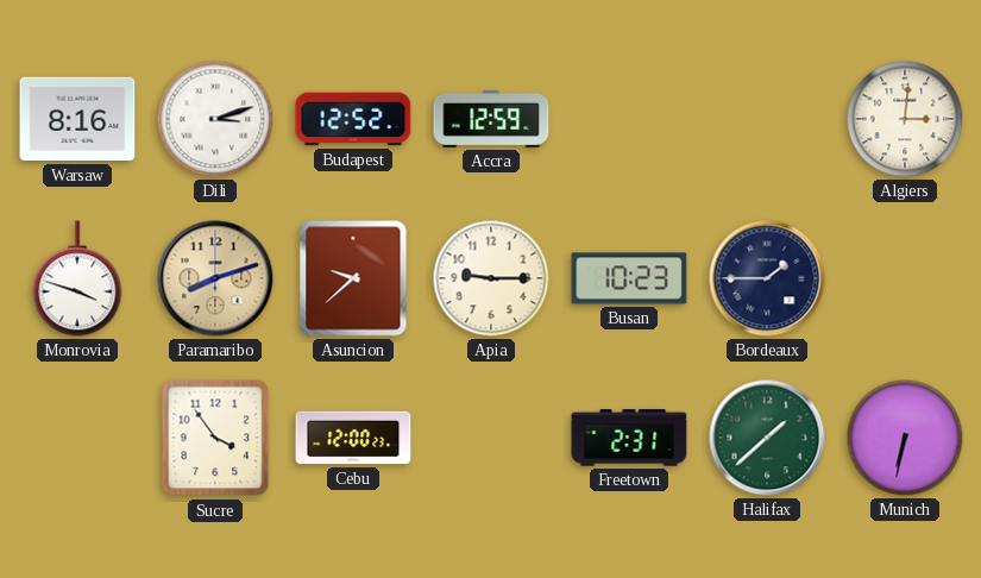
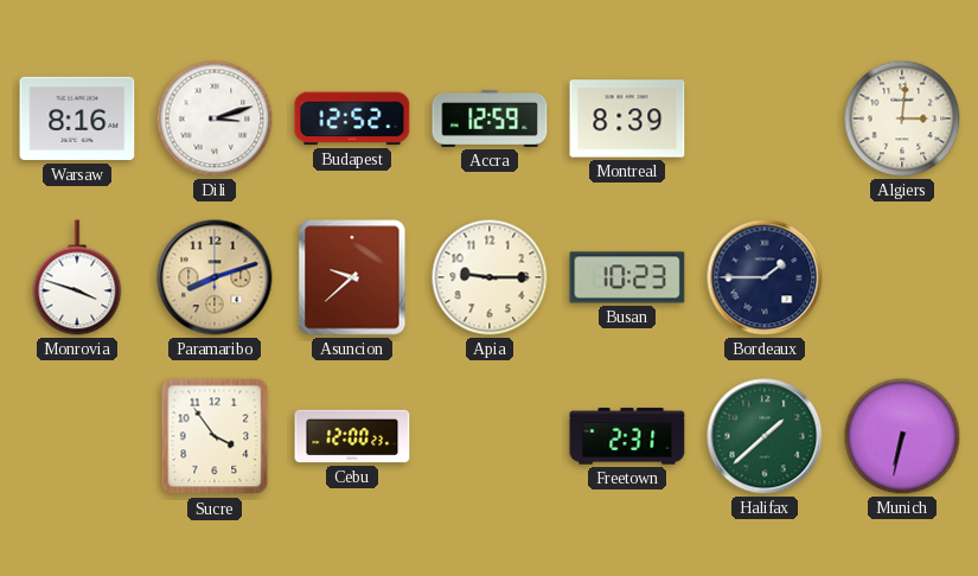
Montreal: none -> 8:39
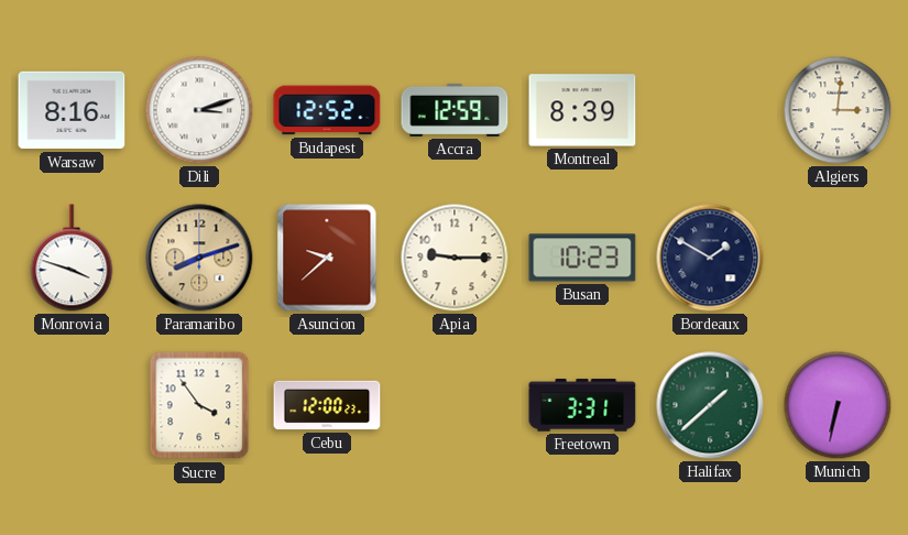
Bordeaux: 1:45 -> 1:50
Freetown: 2:31 -> 3:31
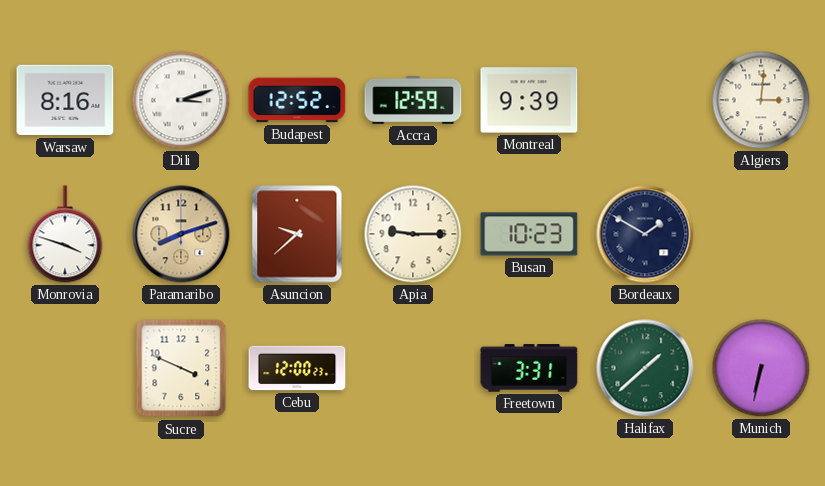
Montreal: 8:39 -> 9:39
Sucre: 3:54 -> 3:49
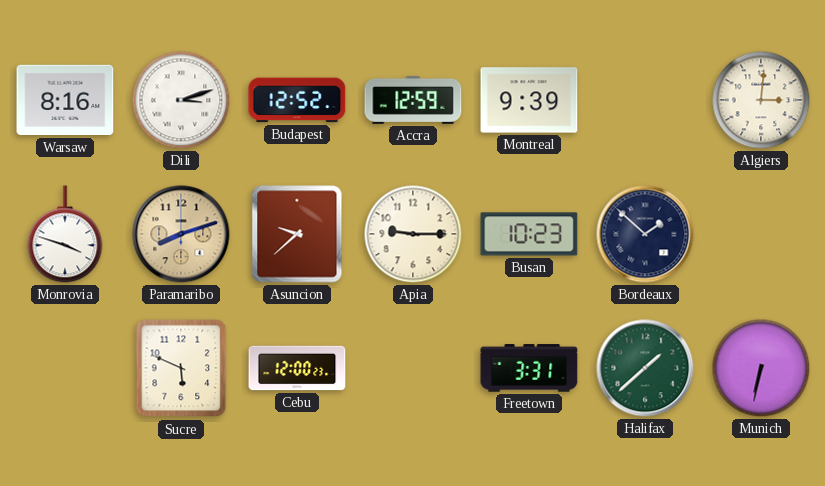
Bordeaux: 1:50 -> 1:52
Sucre: 3:49 -> 5:49
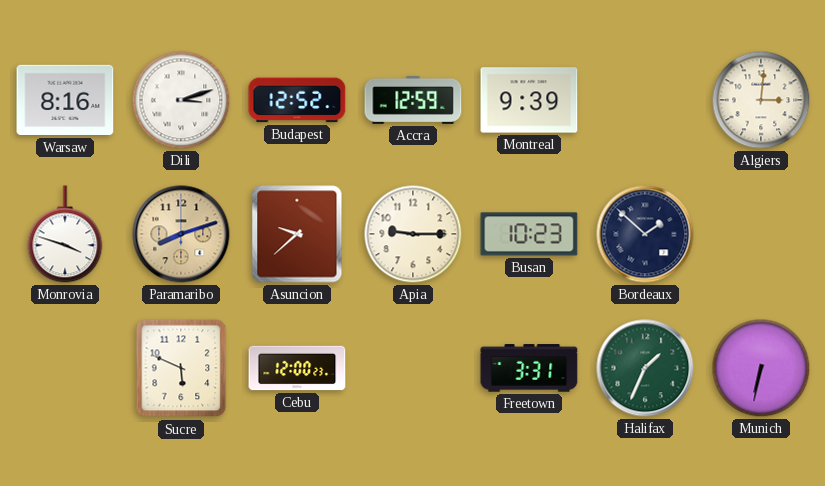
Halifax: 1:38 -> 1:34
